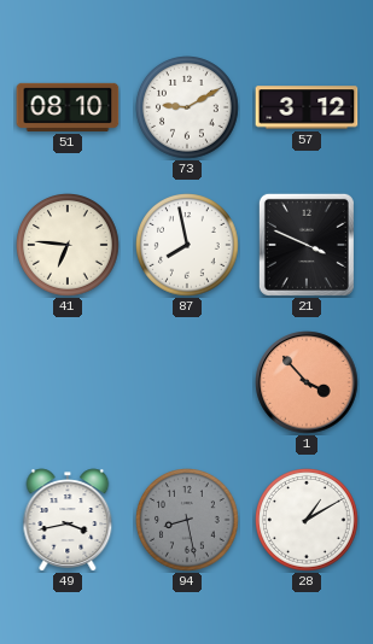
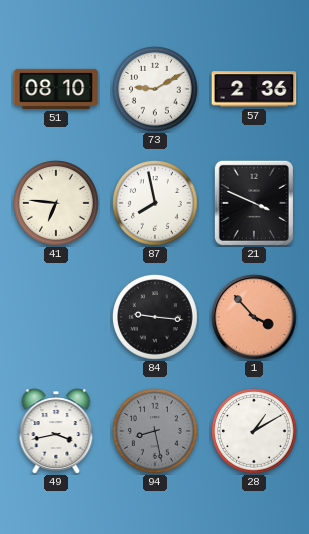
57: 3:12 -> 2:36
84: none -> 9:16
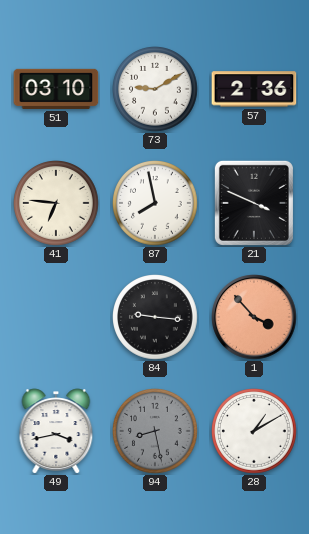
51: 08:10 -> 03:10
